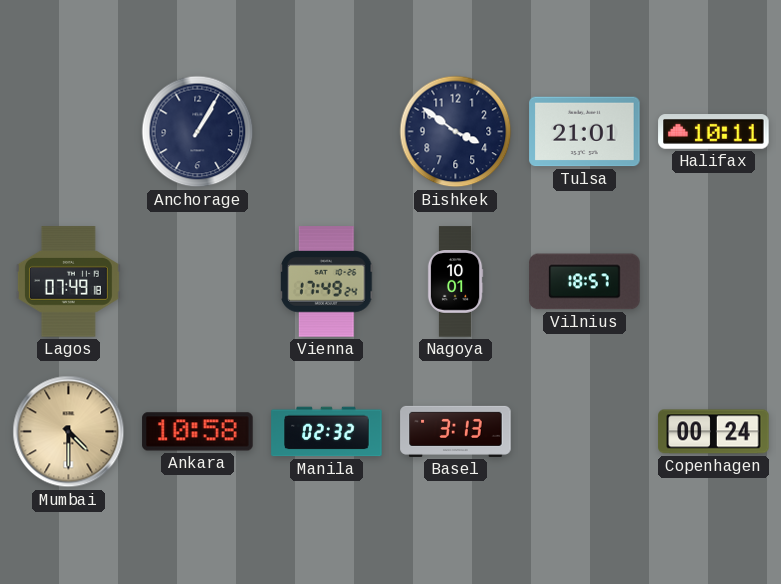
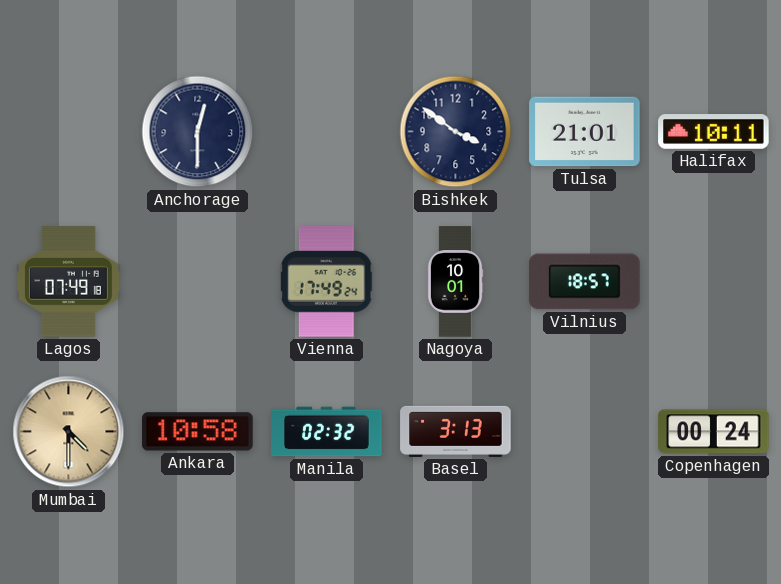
Anchorage: 1:05 -> 12:30
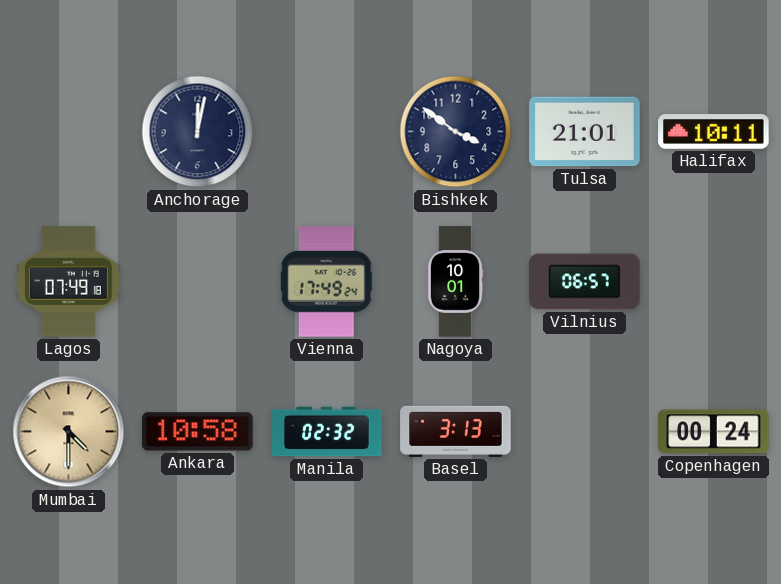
Anchorage: 12:30 -> 12:02
Vilnius: 18:57 -> 06:57
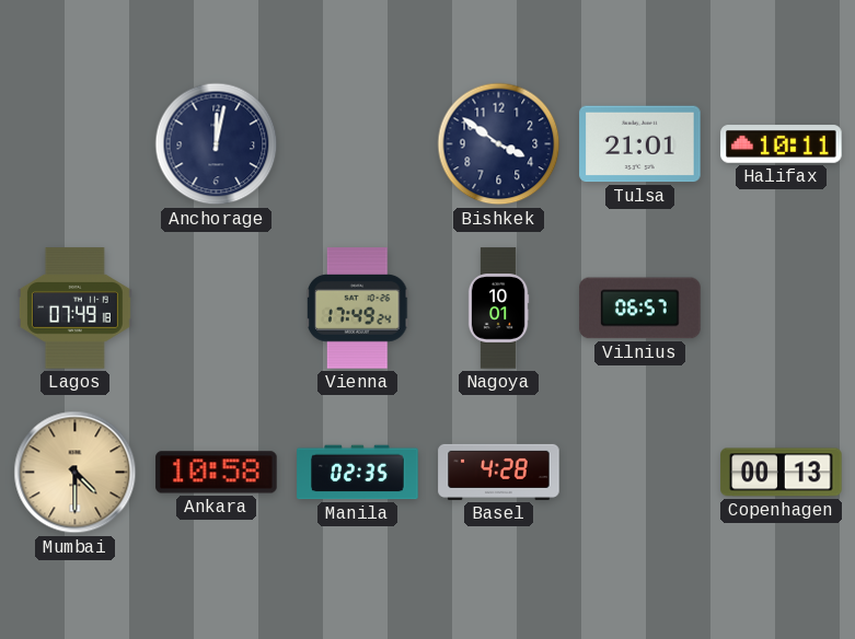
Manila: 02:32 -> 02:35
Basel: 3:13 -> 4:28
Copenhagen: 00:24 -> 00:13
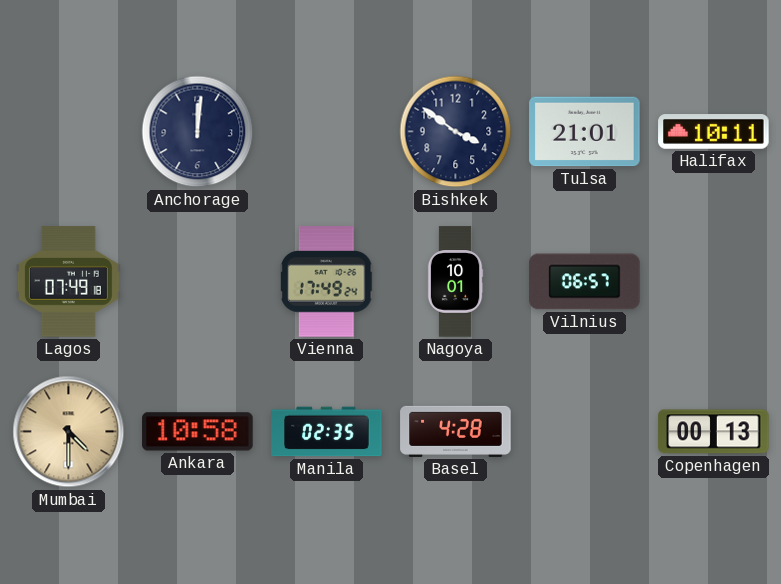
Anchorage: 12:02 -> 12:01
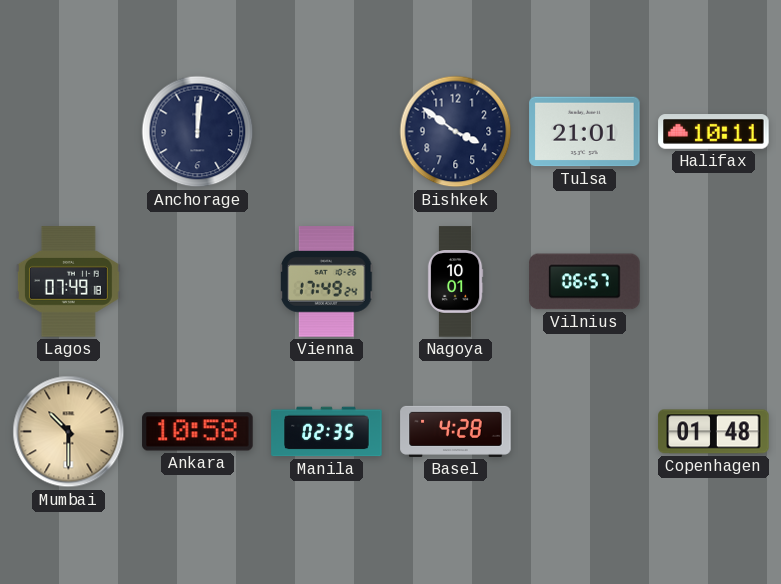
Mumbai: 4:30 -> 10:30
Copenhagen: 00:13 -> 01:48
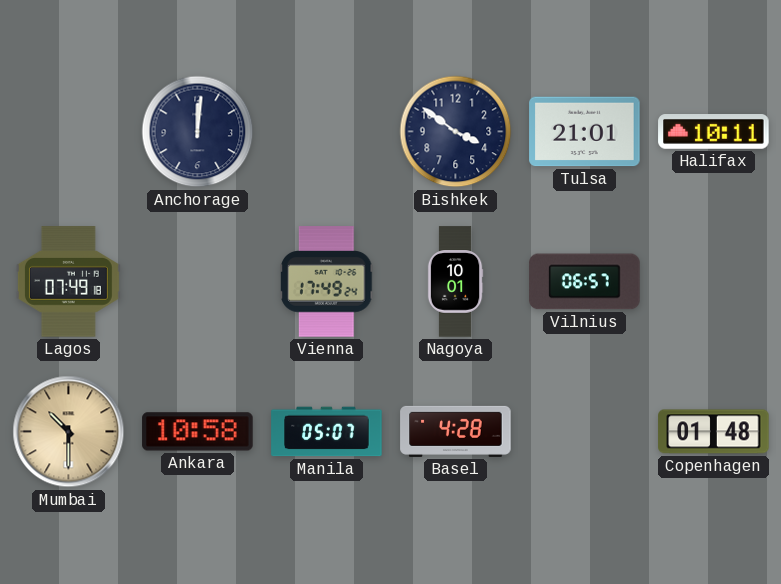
Manila: 02:35 -> 05:07
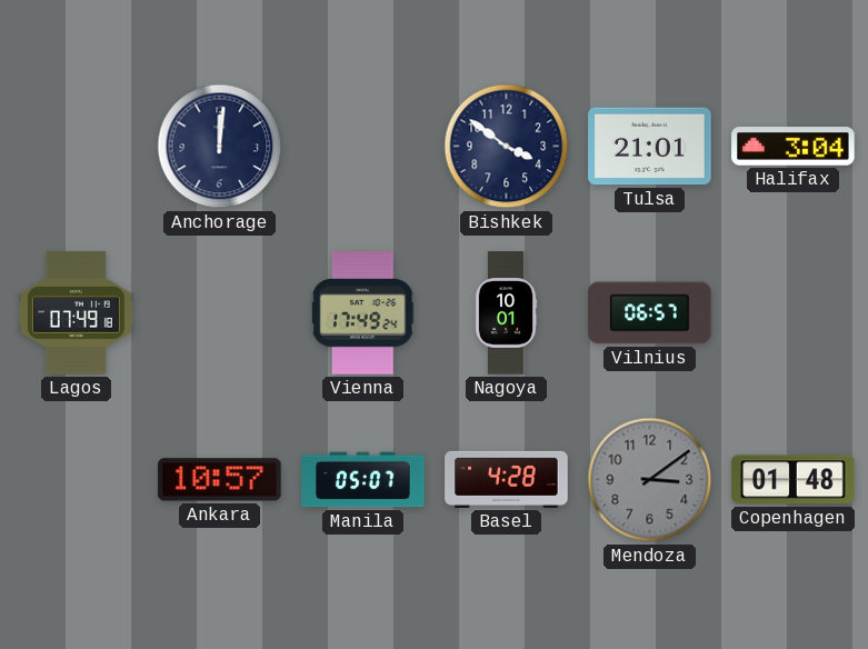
Halifax: 10:11 -> 3:04
Mumbai: 10:30 -> none
Ankara: 10:58 -> 10:57
Mendoza: none -> 3:09
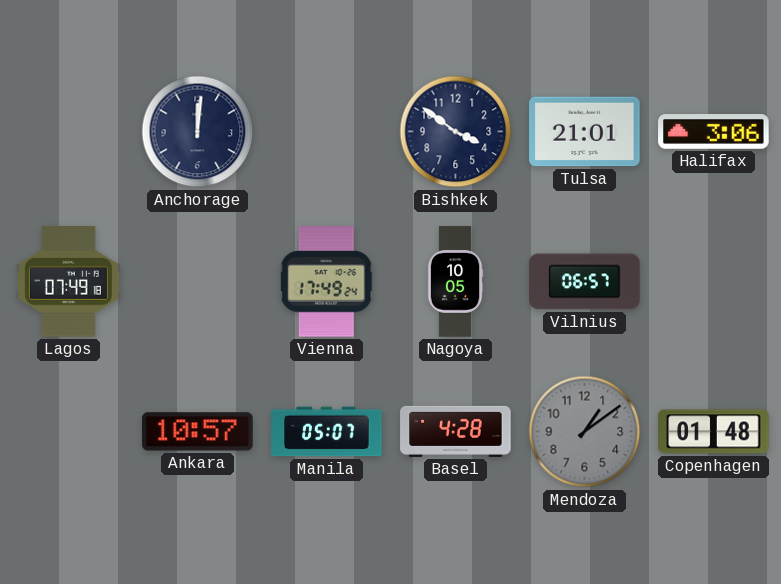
Halifax: 3:04 -> 3:06
Nagoya: 10:01 -> 10:05
Mendoza: 3:09 -> 1:09
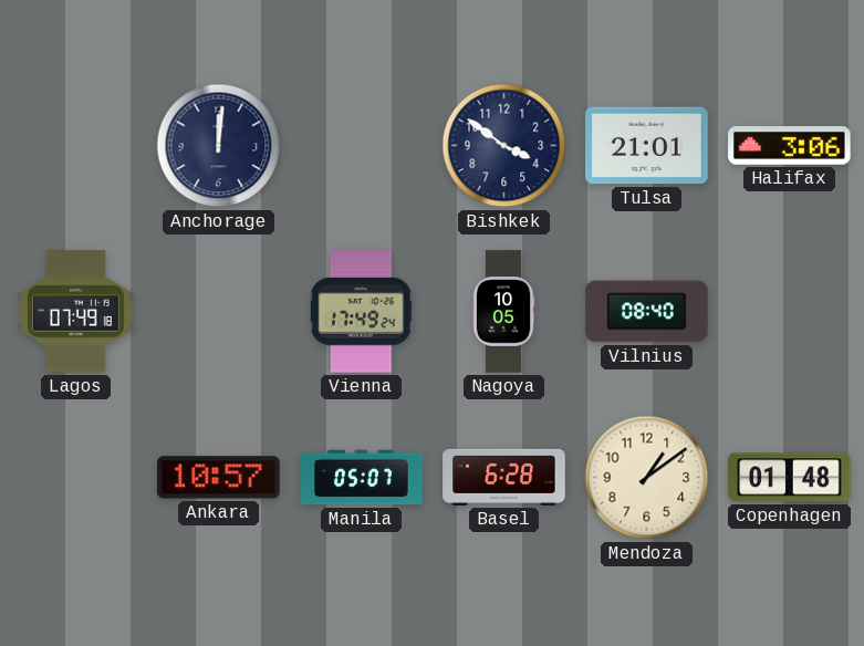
Vilnius: 06:57 -> 08:40
Basel: 4:28 -> 6:28
Mendoza dial: grey -> cream
